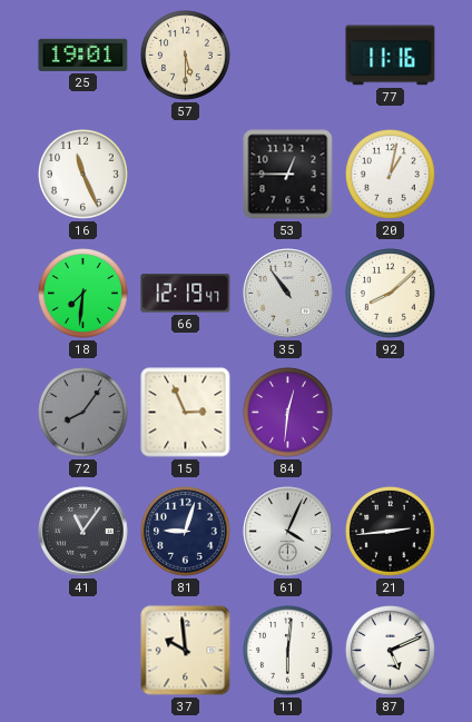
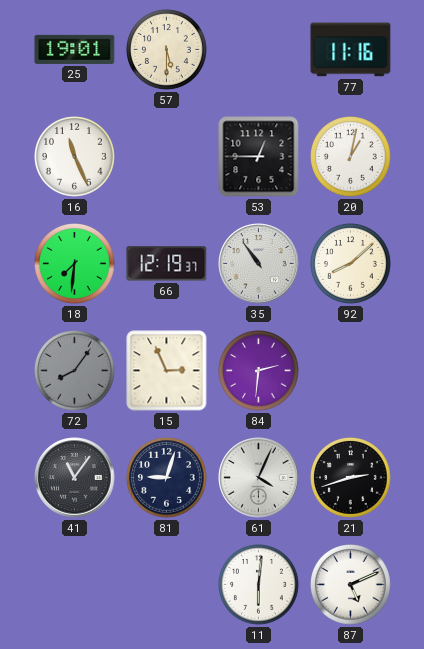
66: 12:19:47 -> 12:19:37
84: 12:31 -> 2:31
21: 2:44 -> 2:42
37: 9:59 -> none
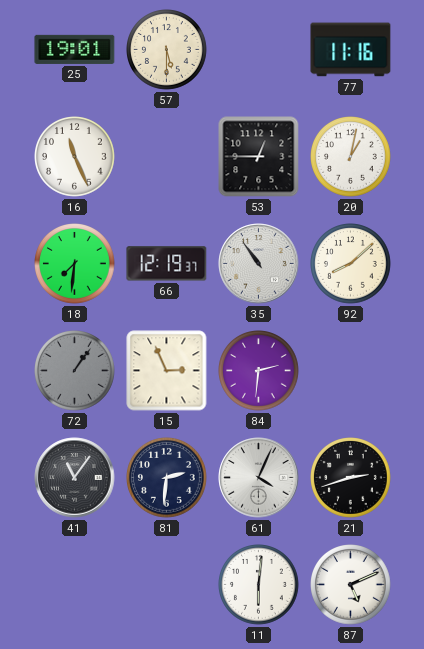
72: 8:06 -> 1:06
81: 9:03 -> 2:31
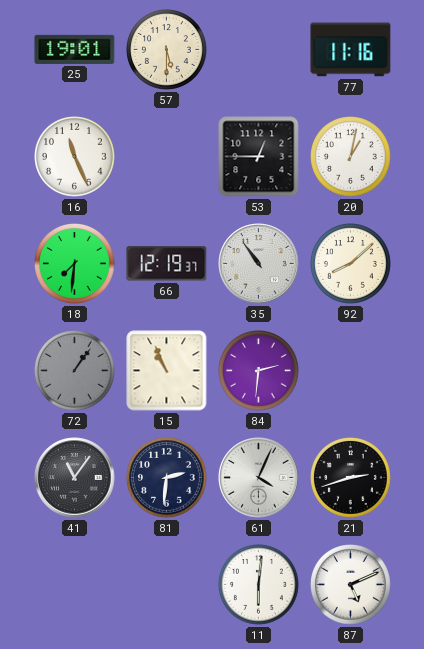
15: 2:56 -> 10:56
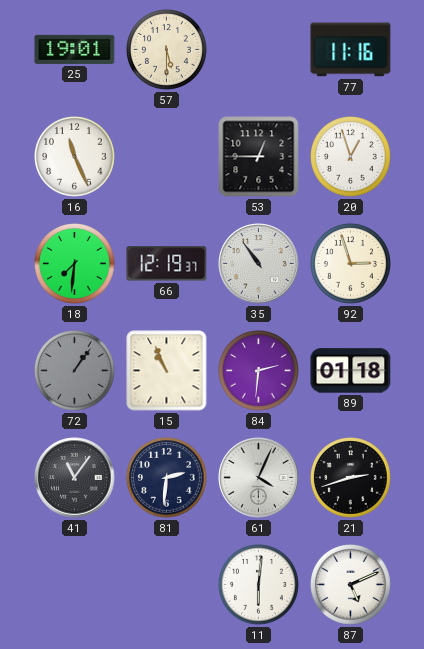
20: 1:02 -> 12:57
92: 8:08 -> 2:57
89: none -> 01:18
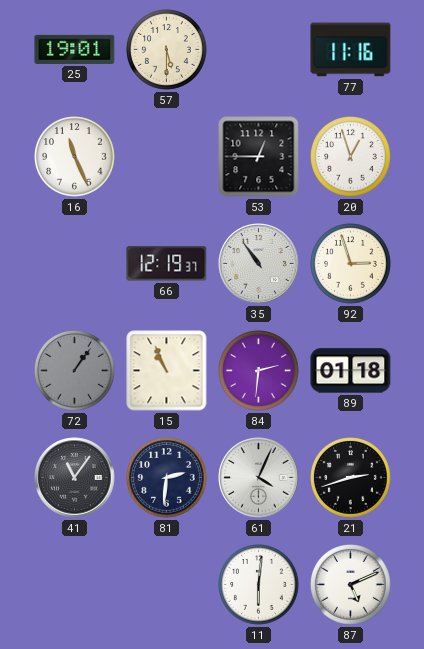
18: 7:31 -> none
